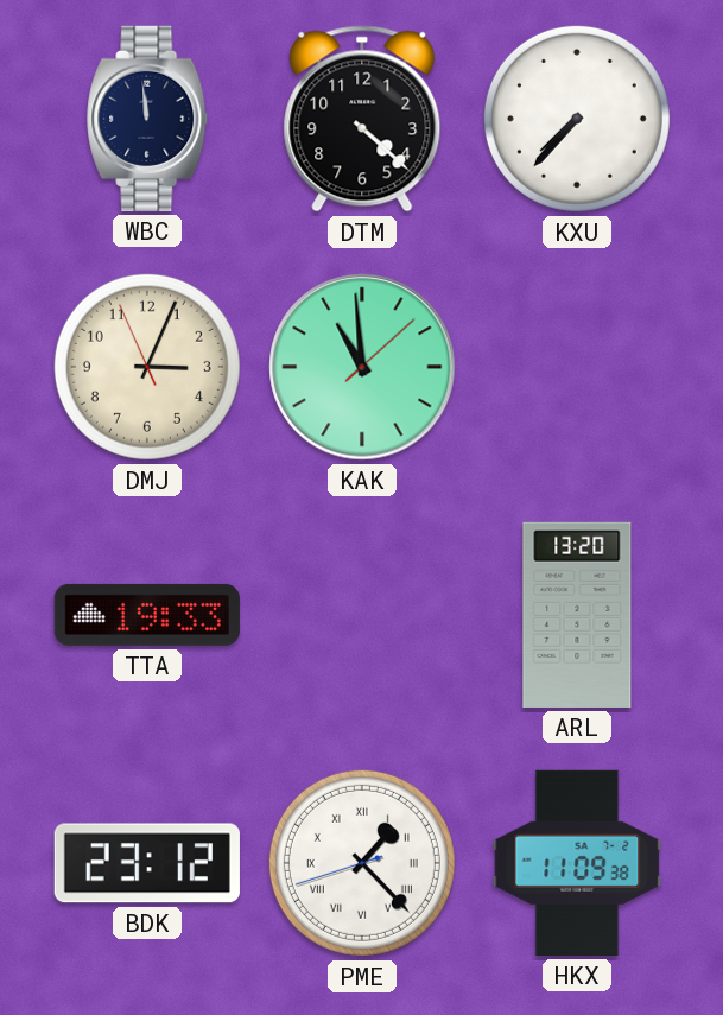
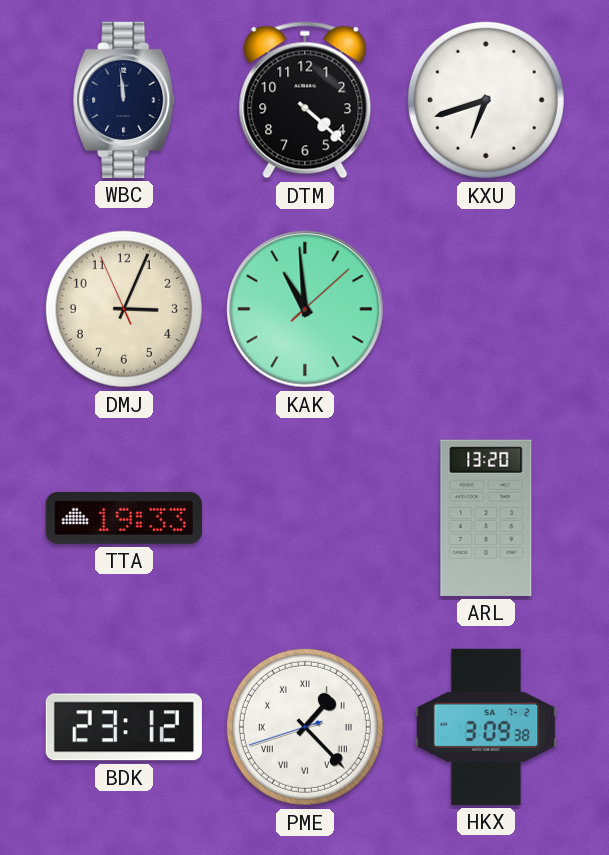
KXU: 7:37 -> 6:42
HKX: 11:09 -> 3:09
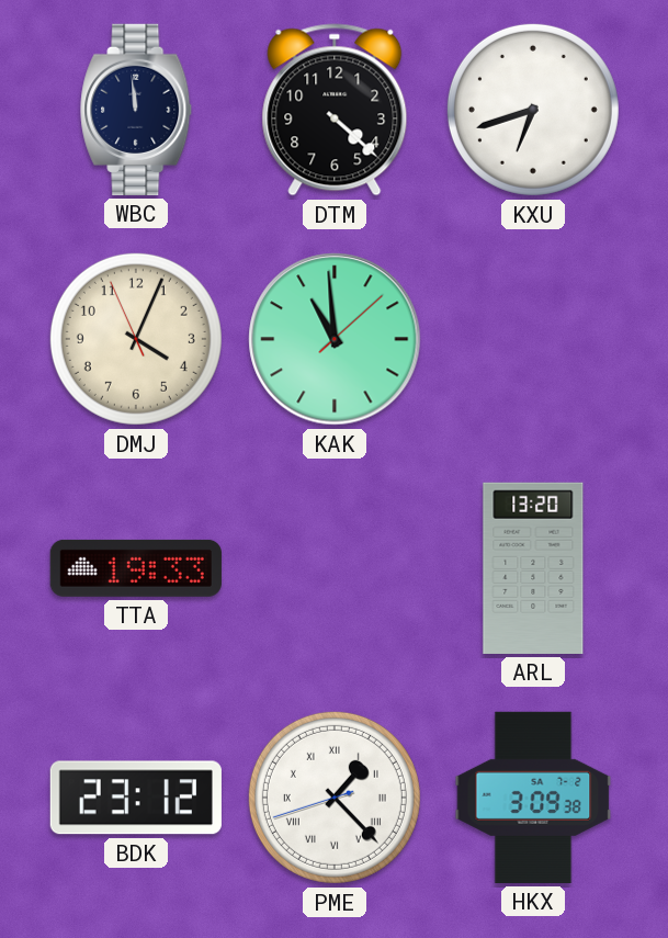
DMJ: 3:03 -> 4:03
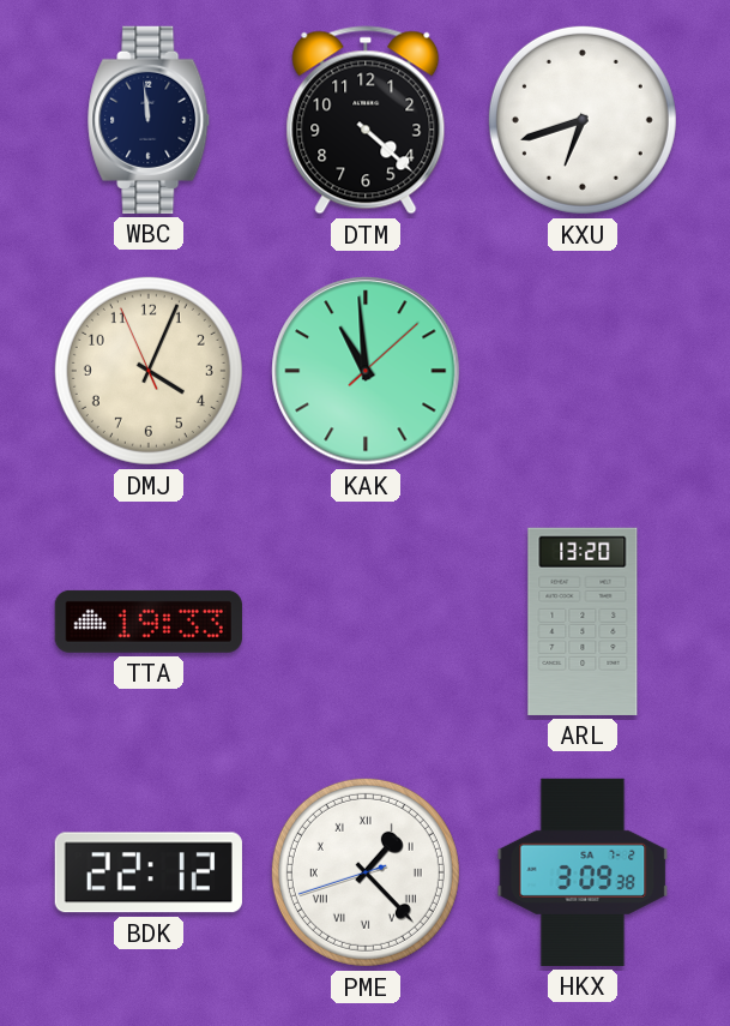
BDK: 23:12 -> 22:12
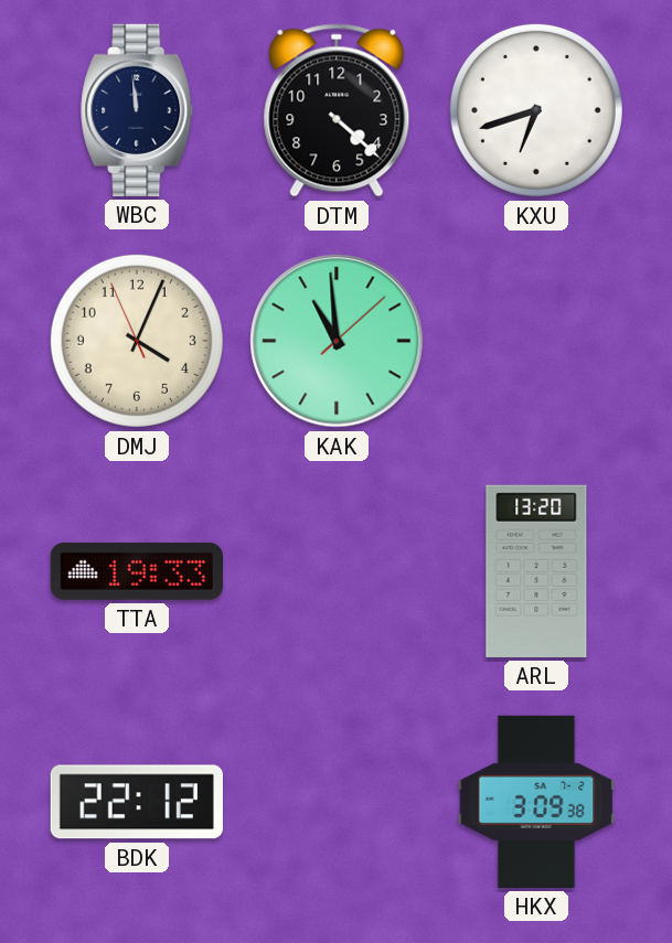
PME: 1:22 -> none
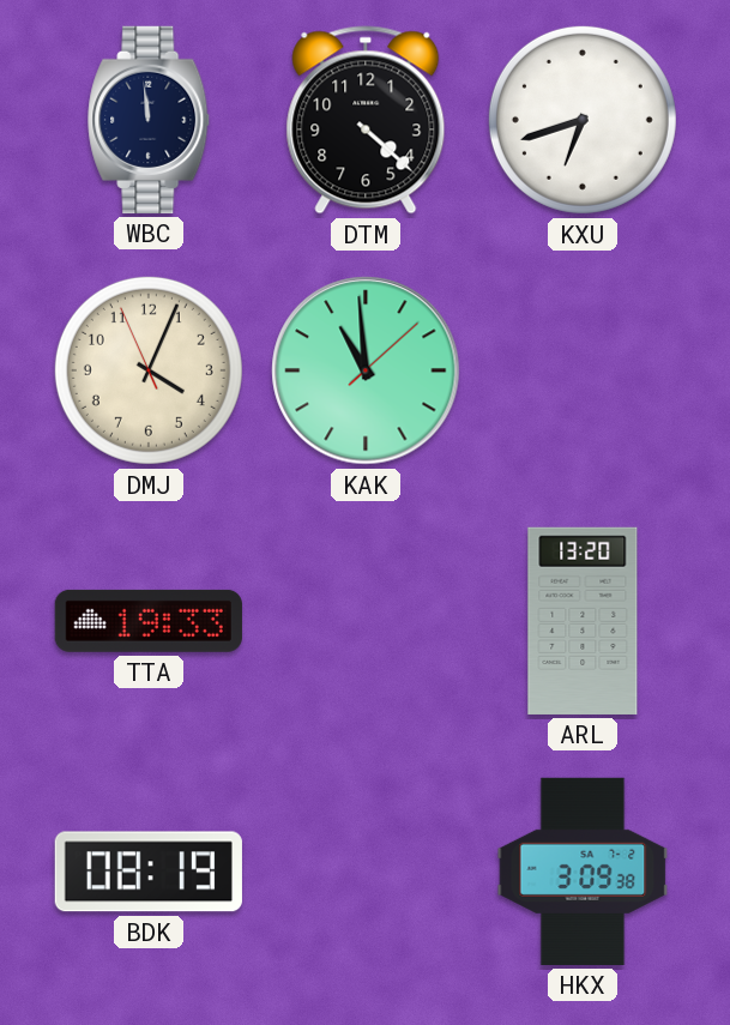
BDK: 22:12 -> 08:19
